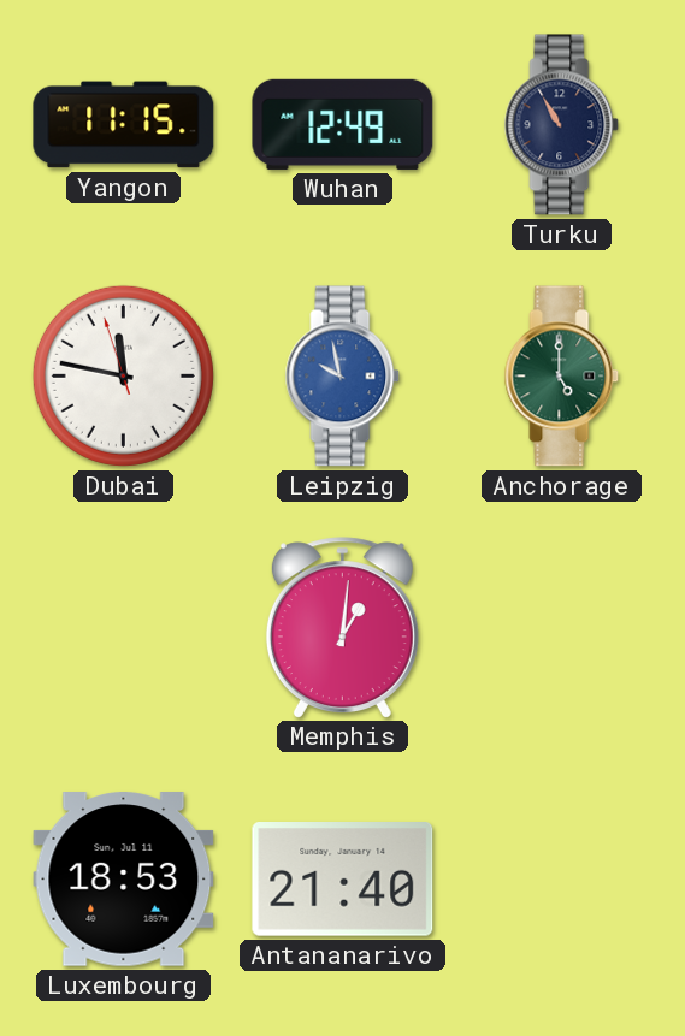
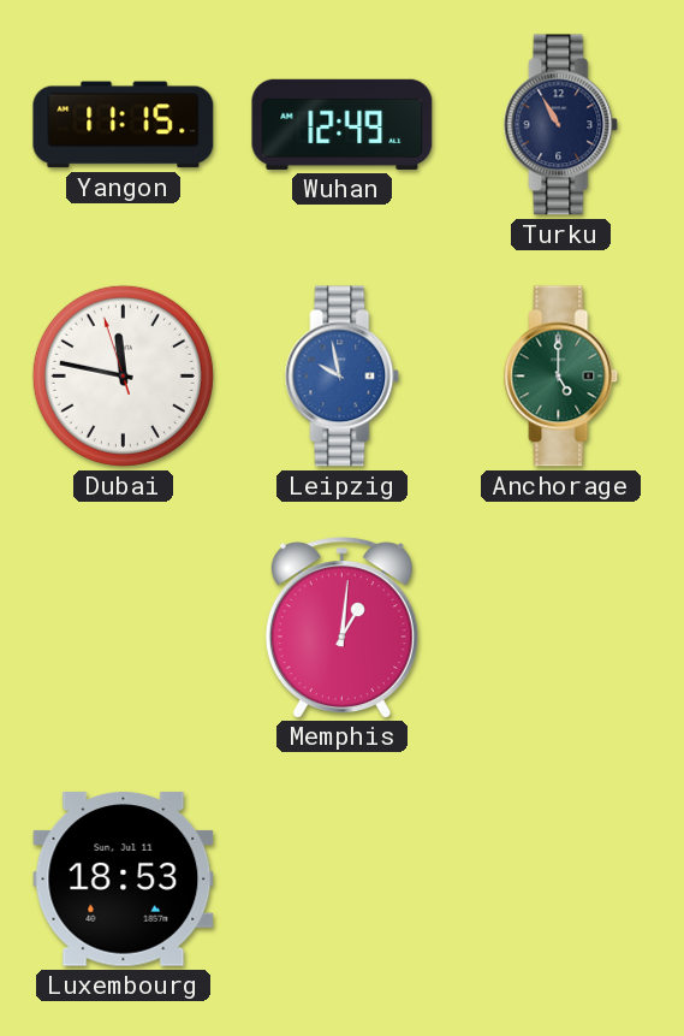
Antananarivo: 21:40 -> none
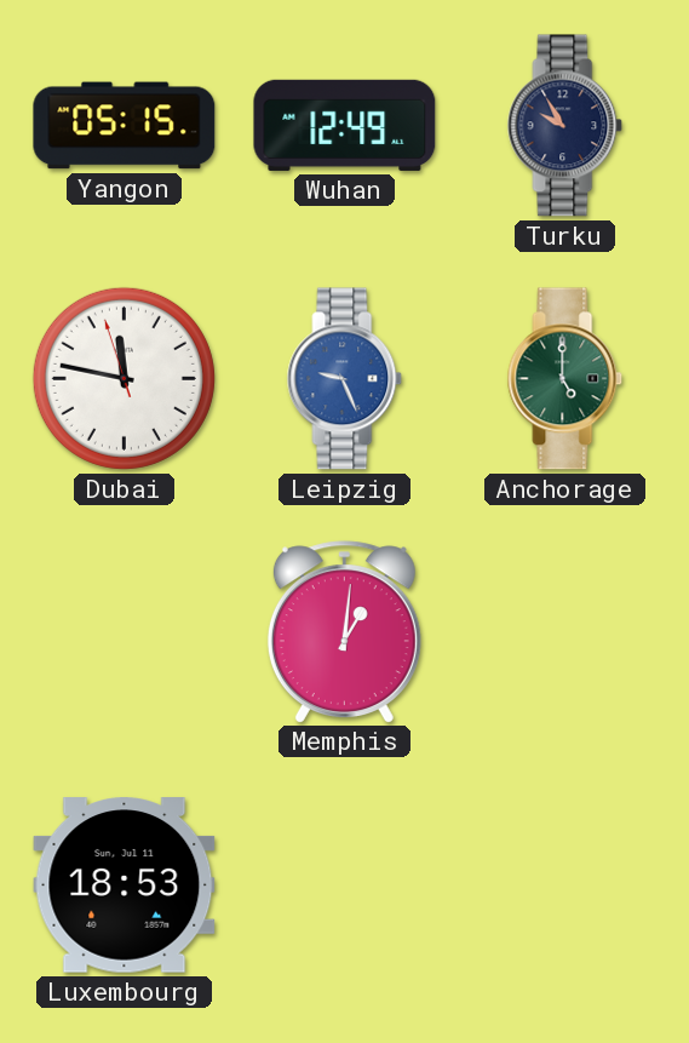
Yangon: 11:15 -> 05:15
Turku: 10:55 -> 9:55
Leipzig: 9:58 -> 9:26
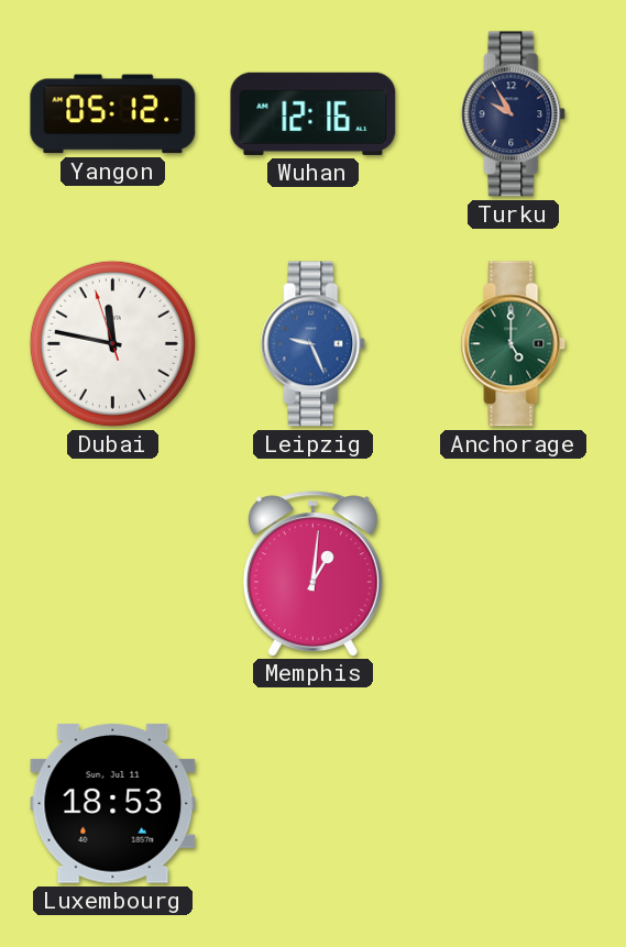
Yangon: 05:15 -> 05:12
Wuhan: 12:49 -> 12:16
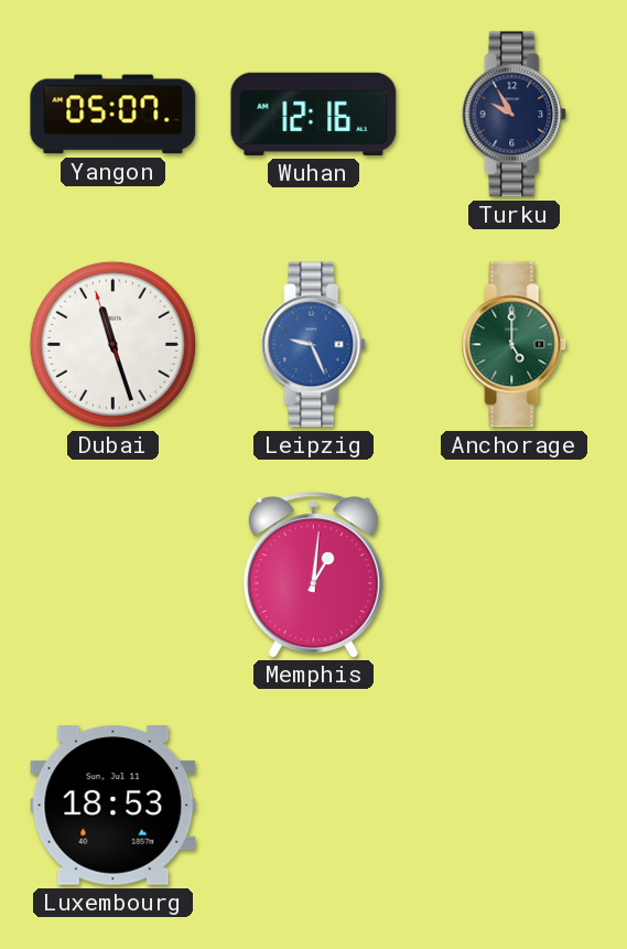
Yangon: 05:12 -> 05:07
Dubai: 11:46 -> 11:26
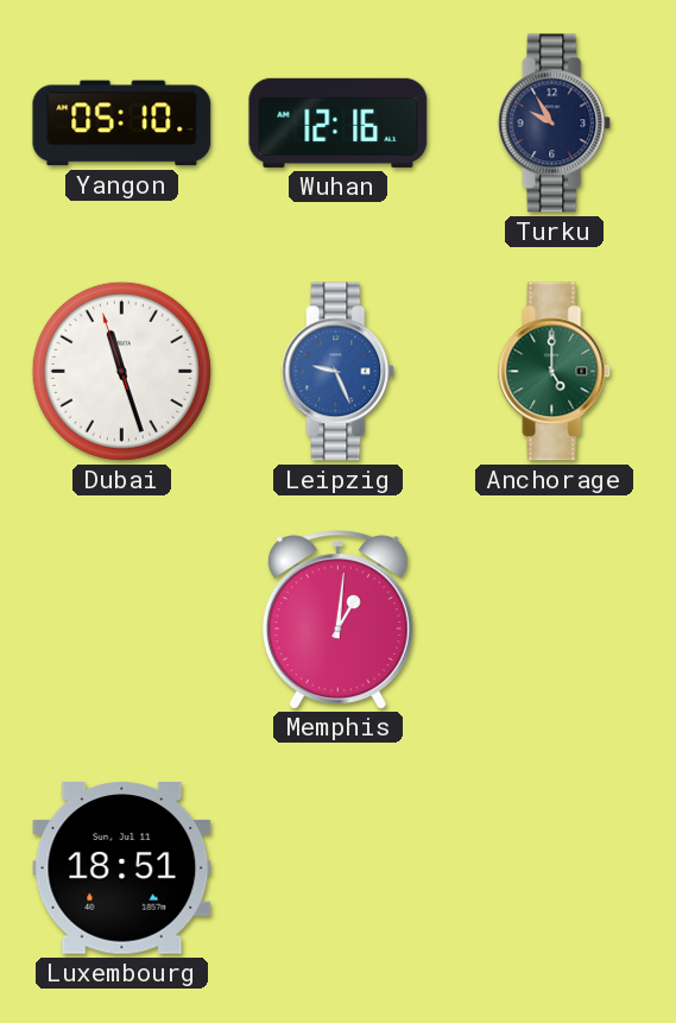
Yangon: 05:07 -> 05:10
Luxembourg: 18:53 -> 18:51
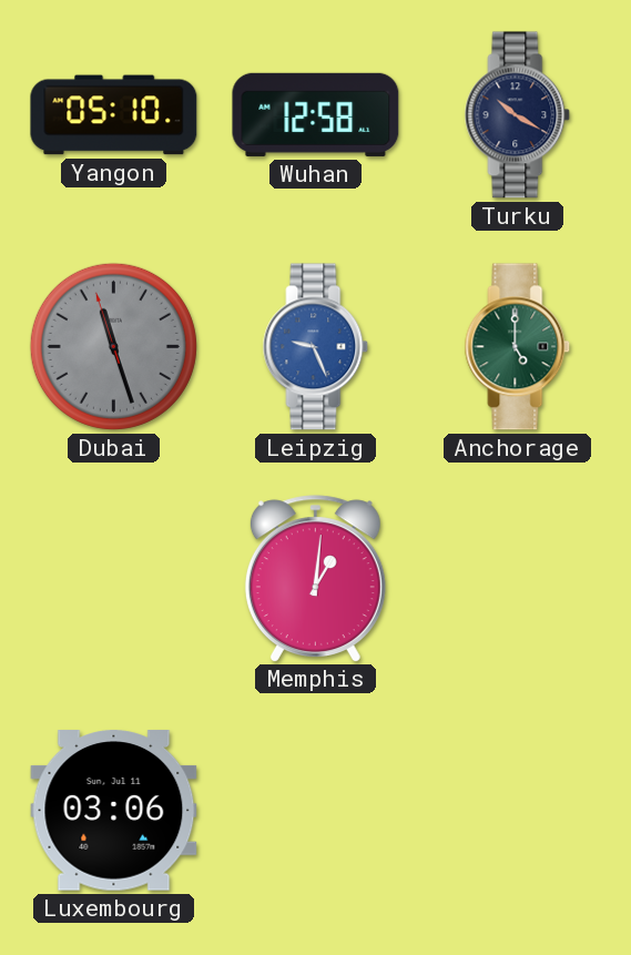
Wuhan: 12:16 -> 12:58
Turku: 9:55 -> 10:20
Dubai dial: white -> grey
Luxembourg: 18:51 -> 03:06
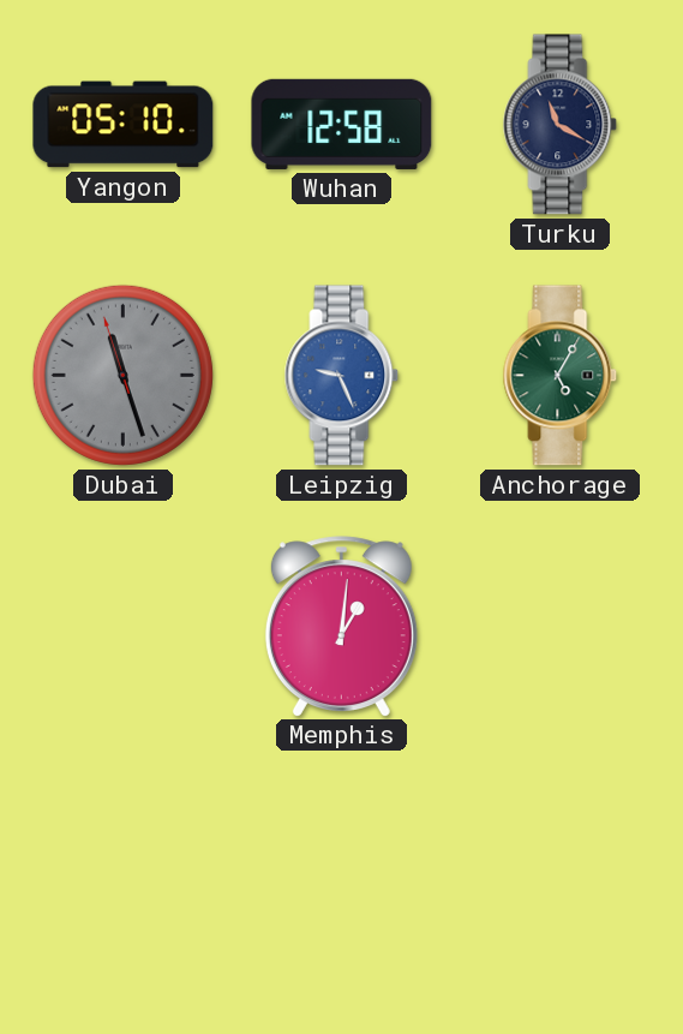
Turku: 10:20 -> 11:20
Anchorage: 5:00 -> 5:05
Luxembourg: 03:06 -> none
